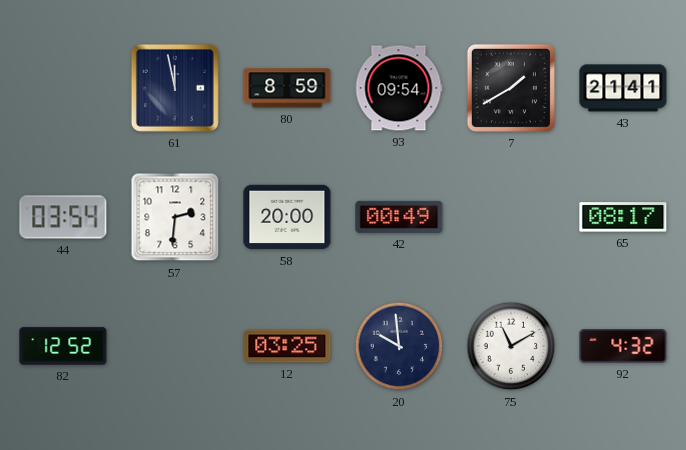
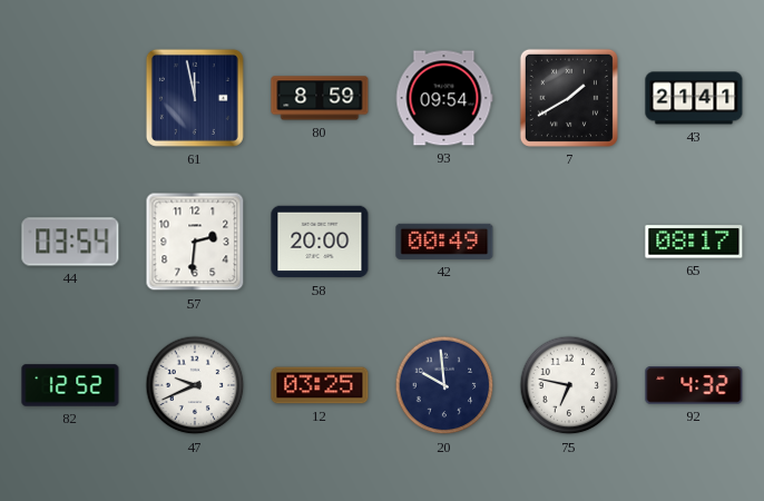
47: none -> 9:41
75: 11:10 -> 6:47
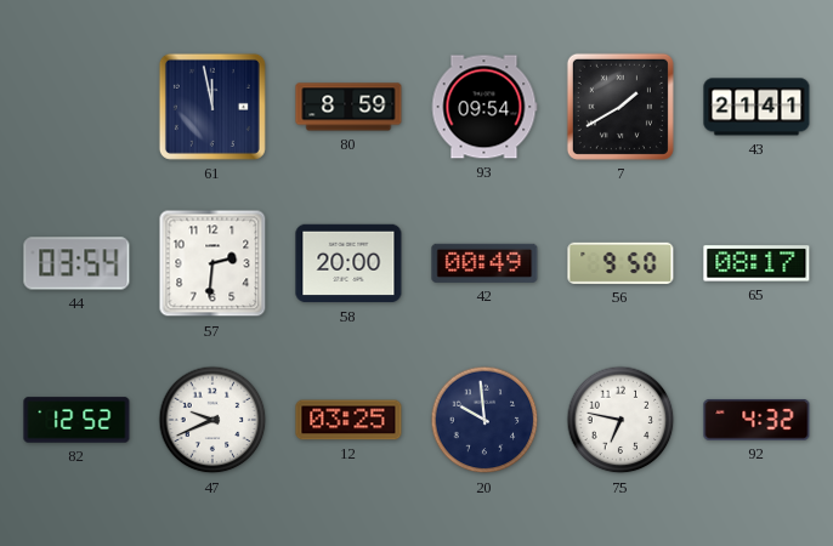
56: none -> 9:50
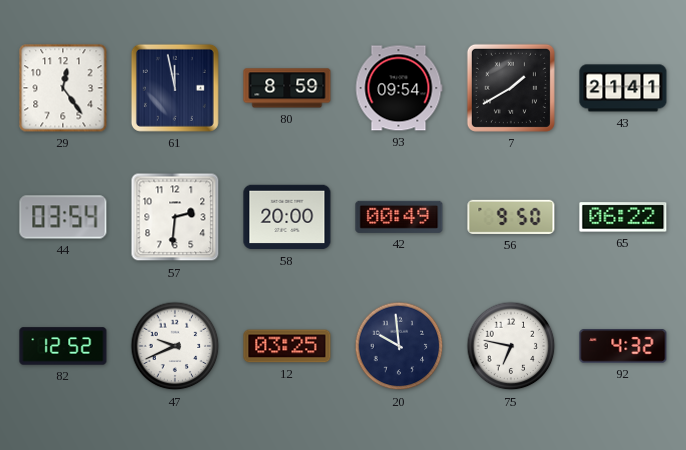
29: none -> 12:24
65: 08:17 -> 06:22
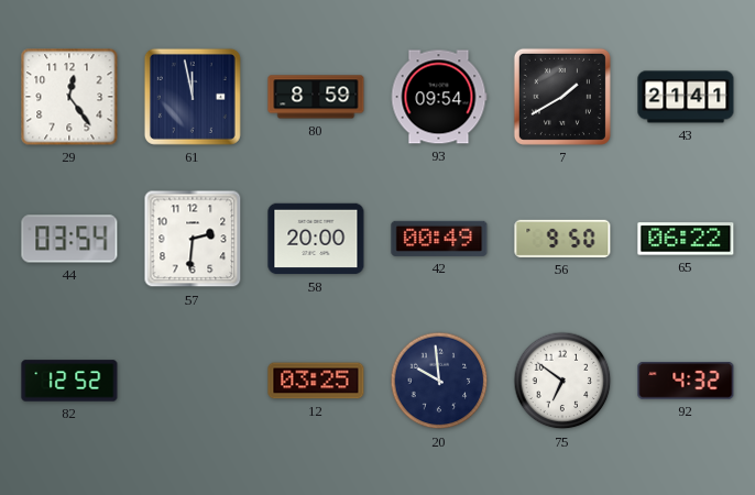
47: 9:41 -> none
75: 6:47 -> 6:51
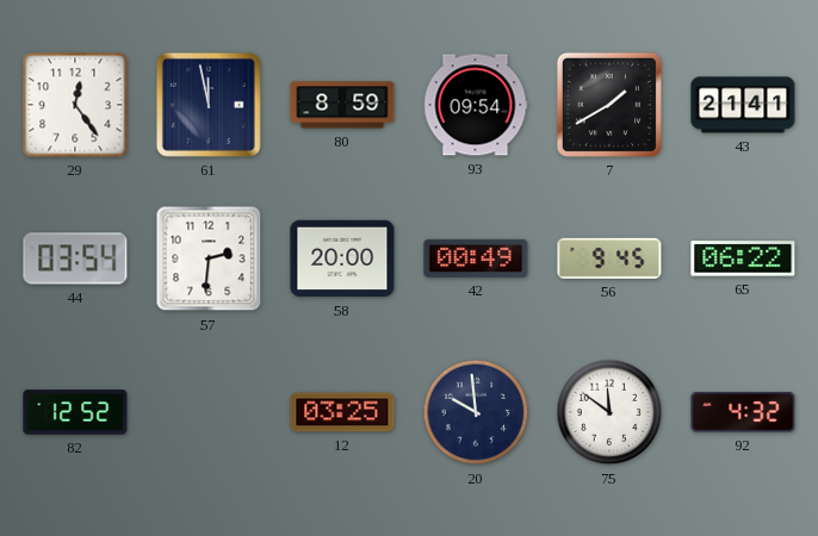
56: 9:50 -> 9:45
75: 6:51 -> 11:51
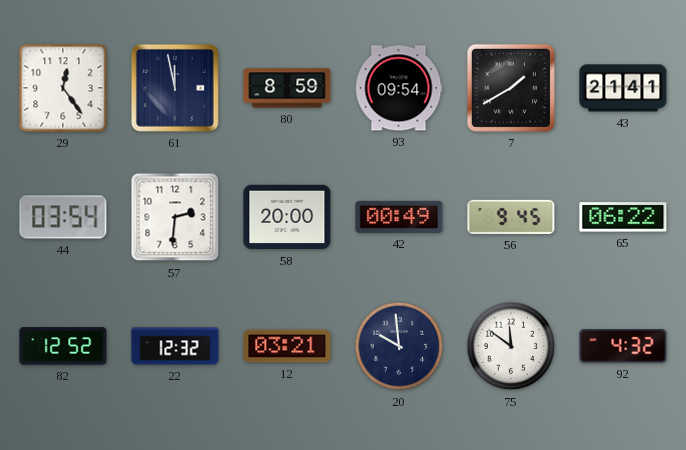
22: none -> 12:32
12: 03:25 -> 03:21
